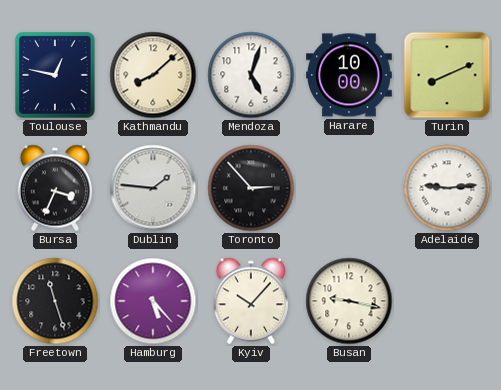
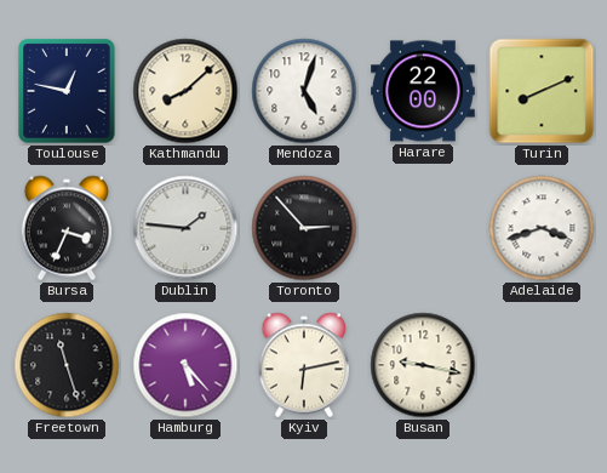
Harare: 10:00 -> 22:00
Adelaide: 9:14 -> 3:42
Kyiv: 10:07 -> 6:13
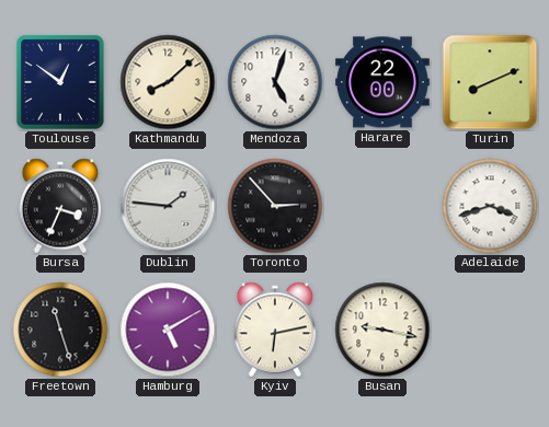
Toulouse: 12:47 -> 12:51
Hamburg: 5:23 -> 5:10
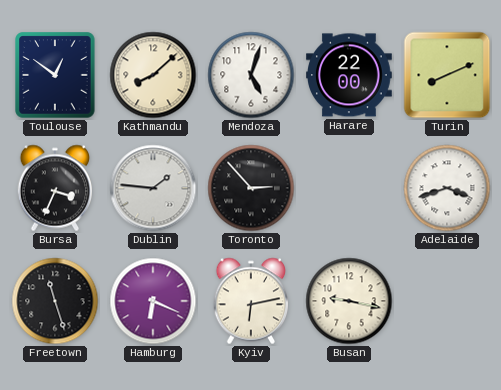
Hamburg: 5:10 -> 6:19
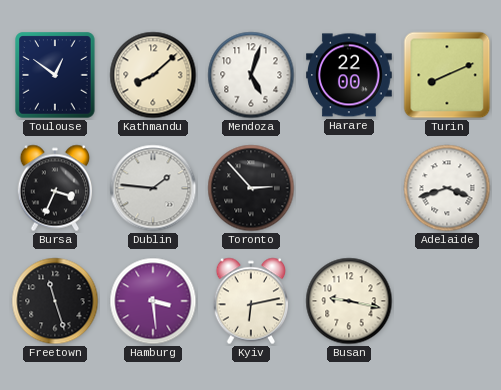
Hamburg: 6:19 -> 3:29
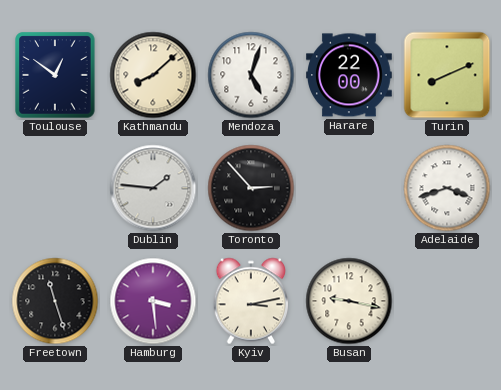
Bursa: 3:34 -> none
Kyiv: 6:13 -> 3:13
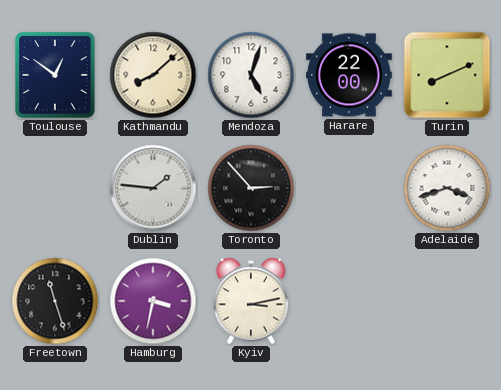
Hamburg: 3:29 -> 3:32
Busan: 9:17 -> none
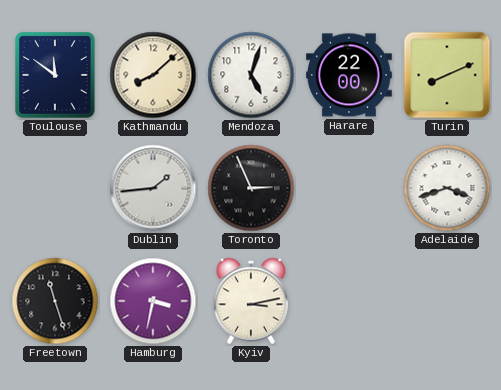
Toulouse: 12:51 -> 11:51
Dublin: 1:46 -> 1:44
Toronto: 2:53 -> 2:56
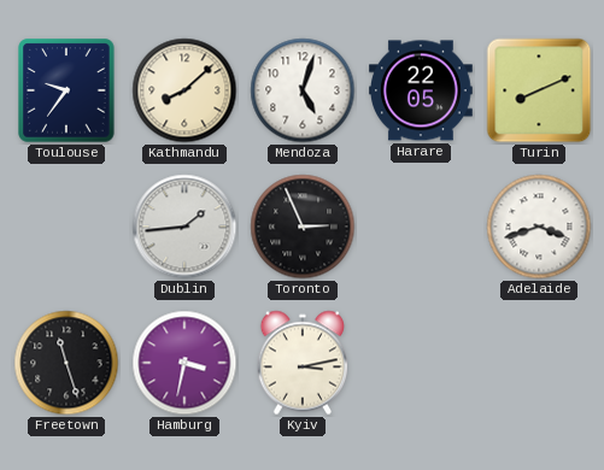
Toulouse: 11:51 -> 9:36
Harare: 22:00 -> 22:05
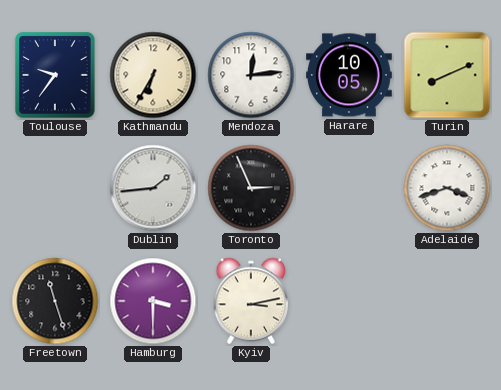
Kathmandu: 8:08 -> 6:35
Mendoza: 5:03 -> 12:14
Harare: 22:05 -> 10:05
Hamburg: 3:32 -> 3:30
